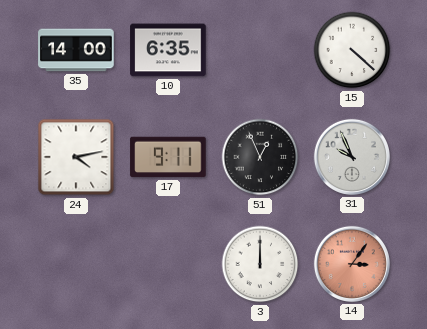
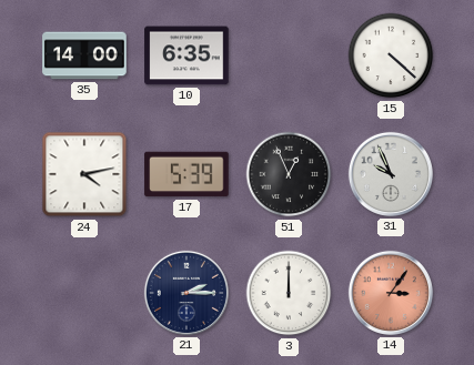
17: 9:11 -> 5:39
21: none -> 2:15
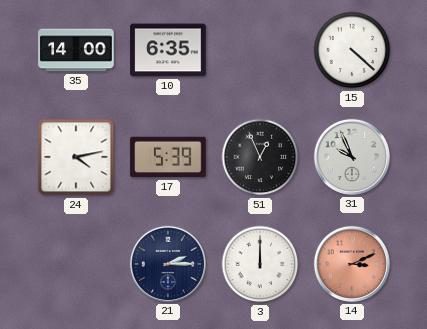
14: 3:06 -> 3:11
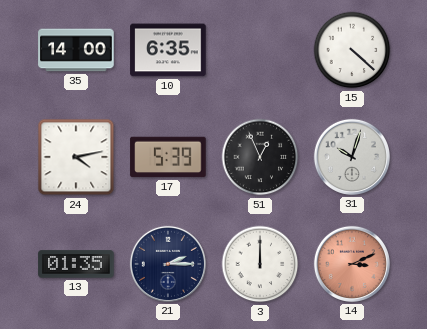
31: 9:56 -> 10:03
13: none -> 01:35
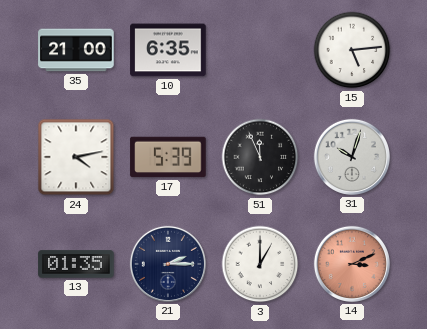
35: 14:00 -> 21:00
15: 4:22 -> 5:14
51: 12:56 -> 11:56
3: 12:00 -> 1:00
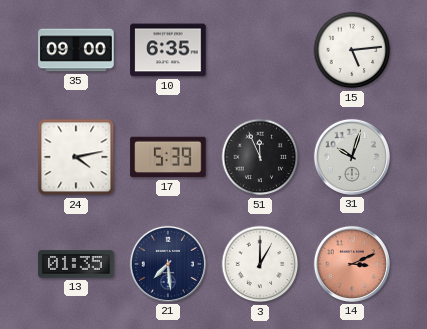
35: 21:00 -> 09:00
21: 2:15 -> 7:29
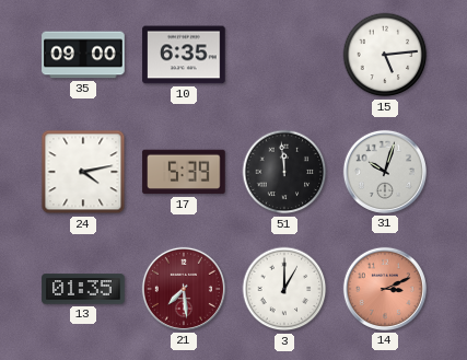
51: 11:56 -> 11:59
21 dial: navy -> burgundy
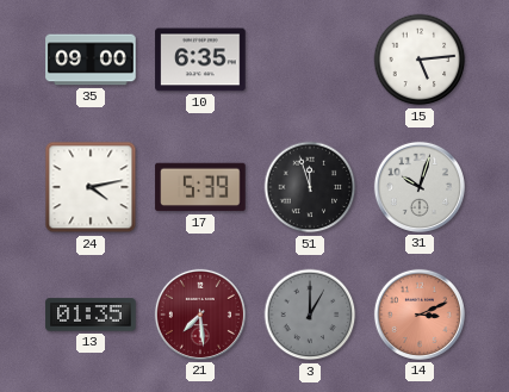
51: 11:59 -> 11:57
3 dial: white -> grey
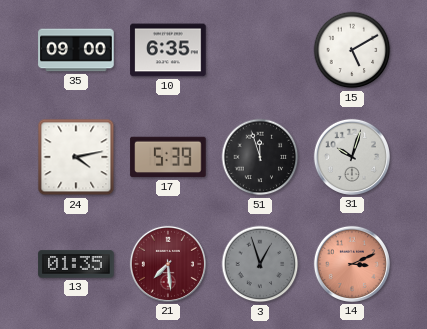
15: 5:14 -> 5:10
3: 1:00 -> 12:57
